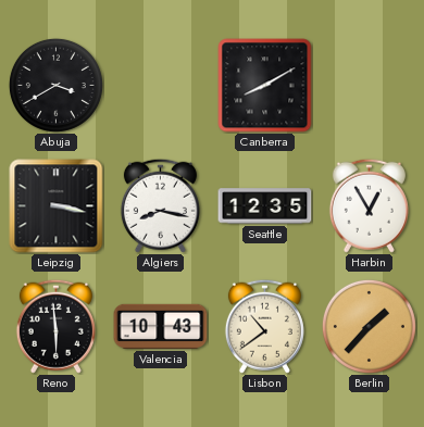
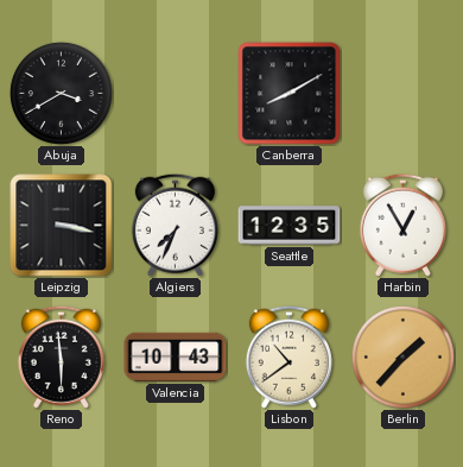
Algiers: 8:17 -> 7:34
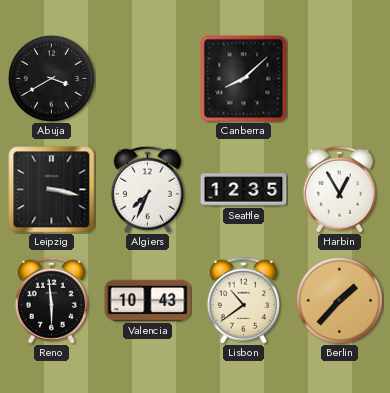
Canberra: 8:10 -> 8:08
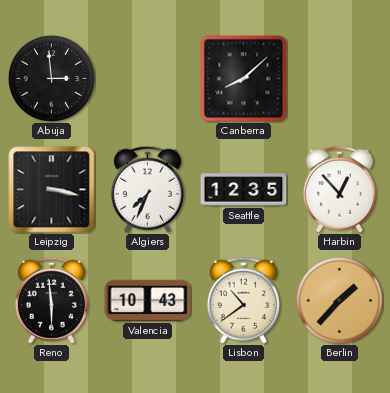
Abuja: 3:40 -> 2:59
Harbin: 12:55 -> 12:53
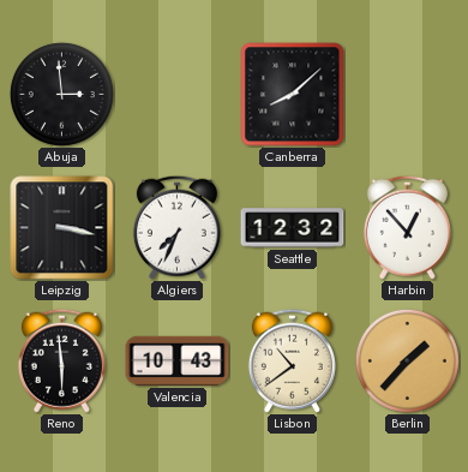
Seattle: 12:35 -> 12:32
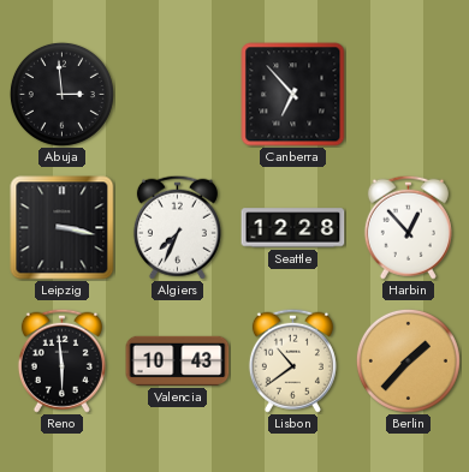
Canberra: 8:08 -> 6:53
Seattle: 12:32 -> 12:28
